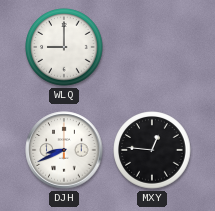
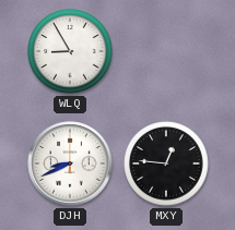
WLQ: 9:00 -> 8:55
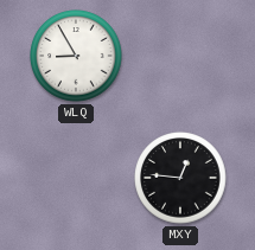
DJH: 8:41 -> none
